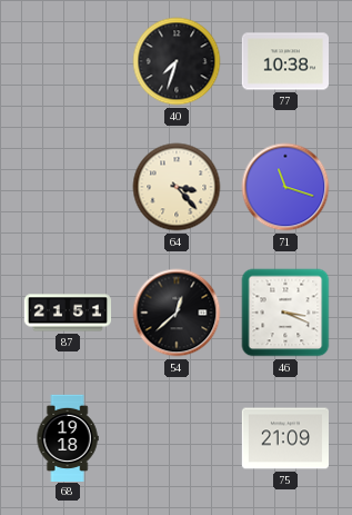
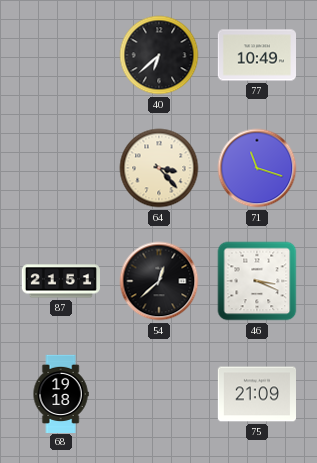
40: 7:33 -> 6:38
77: 10:38 -> 10:49
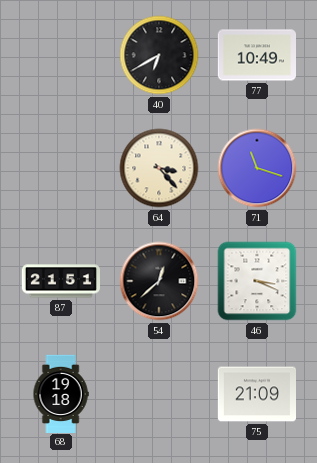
40: 6:38 -> 6:40
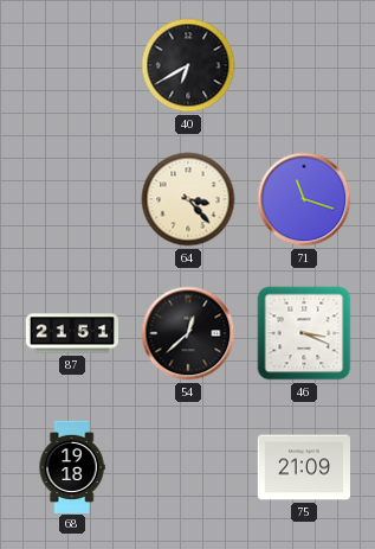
77: 10:49 -> none
